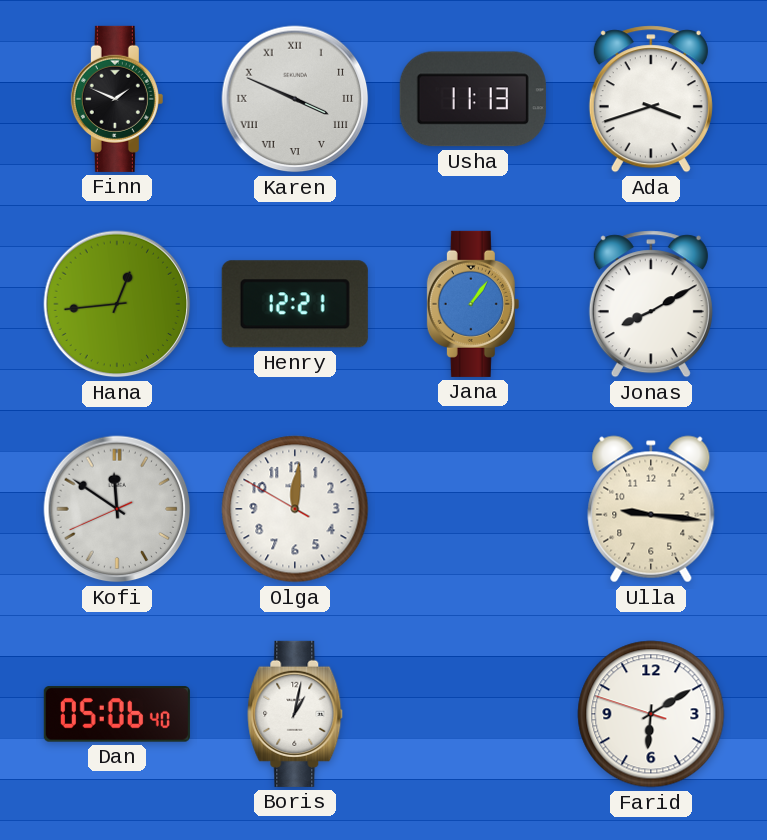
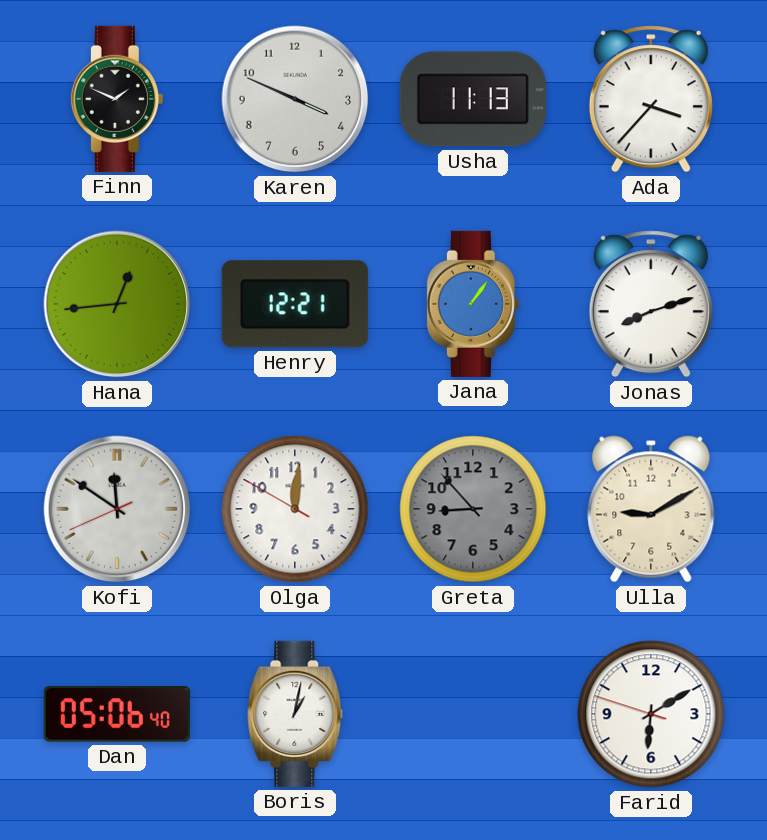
Karen numerals: Roman -> Arabic
Ada: 3:42 -> 3:37
Jonas: 8:10 -> 8:12
Greta: none -> 8:53
Ulla: 9:16 -> 9:10
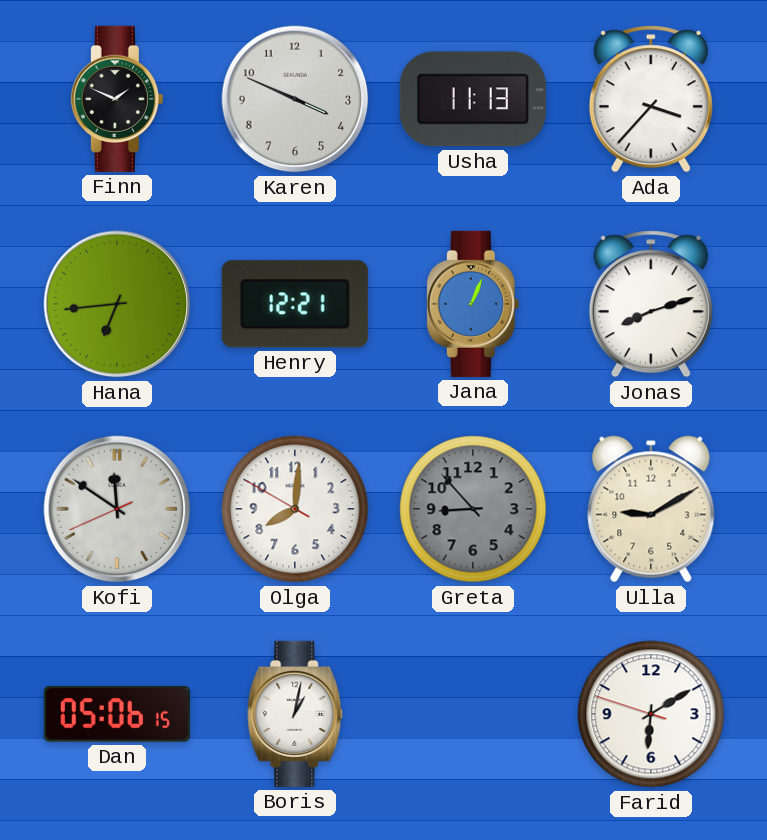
Hana: 12:44 -> 6:44
Jana: 1:06 -> 1:04
Olga: 12:00 -> 8:00
Dan: 05:06:40 -> 05:06:15
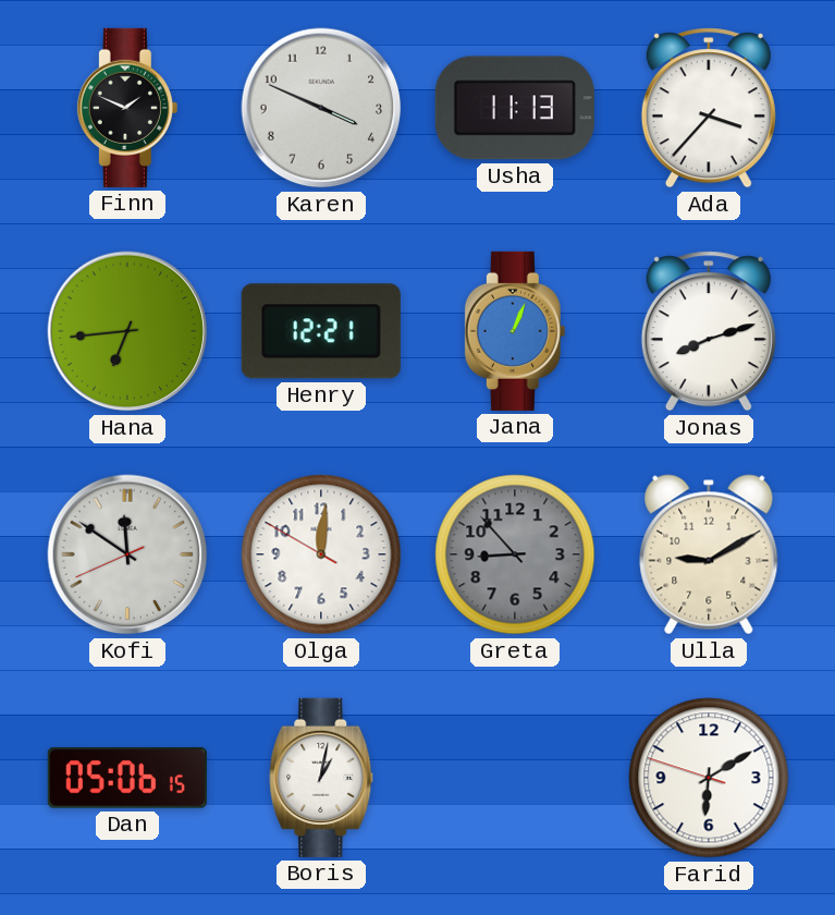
Olga: 8:00 -> 12:00
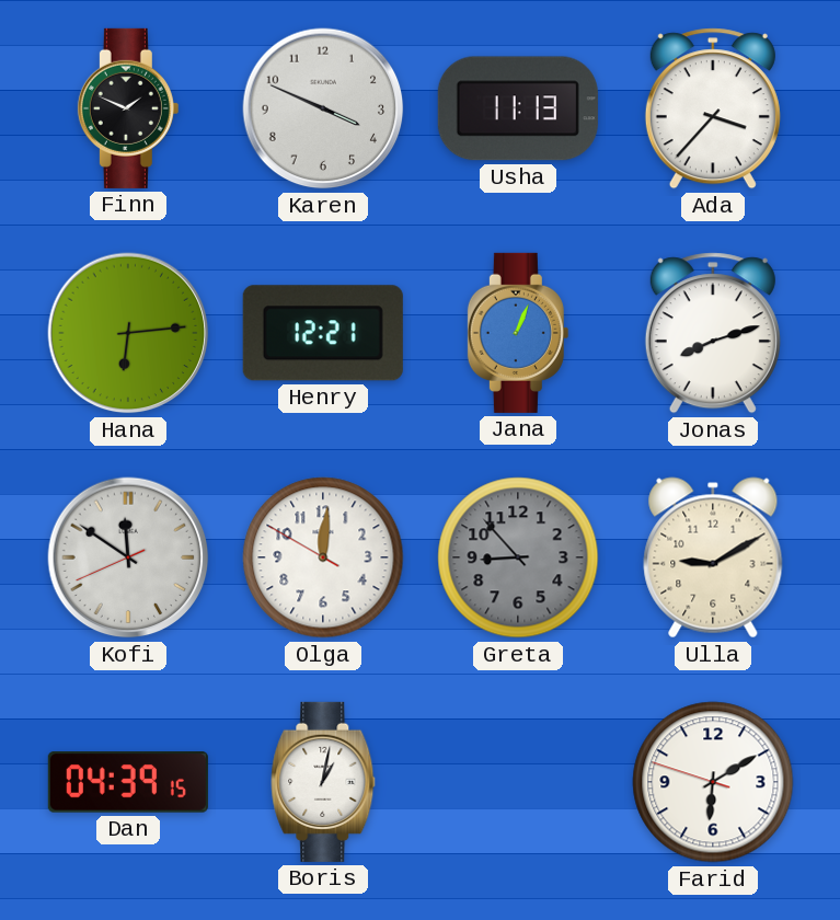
Hana: 6:44 -> 6:14
Dan: 05:06 -> 04:39
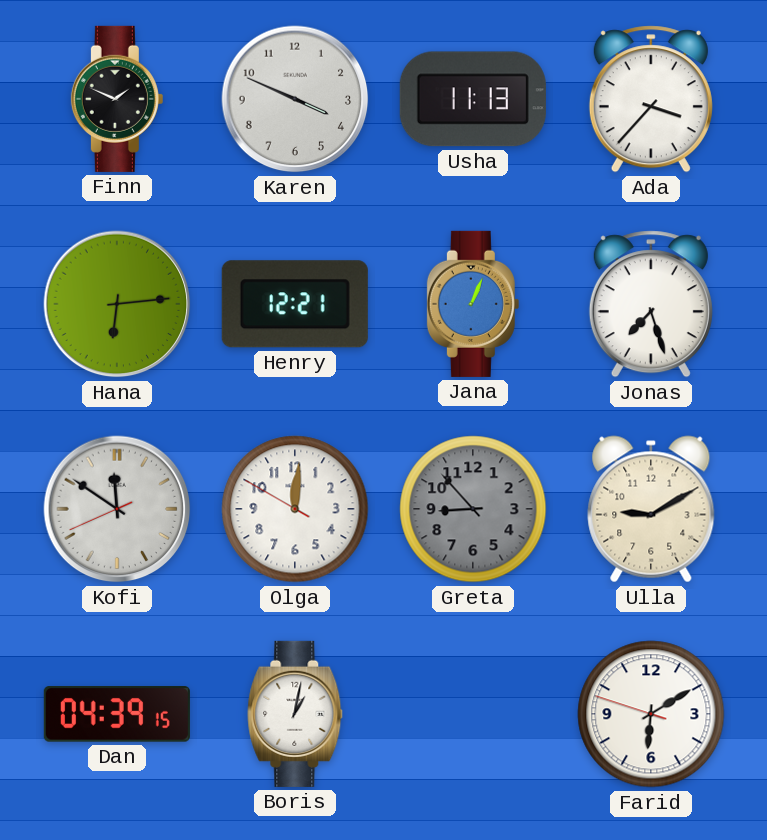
Jonas: 8:12 -> 7:27
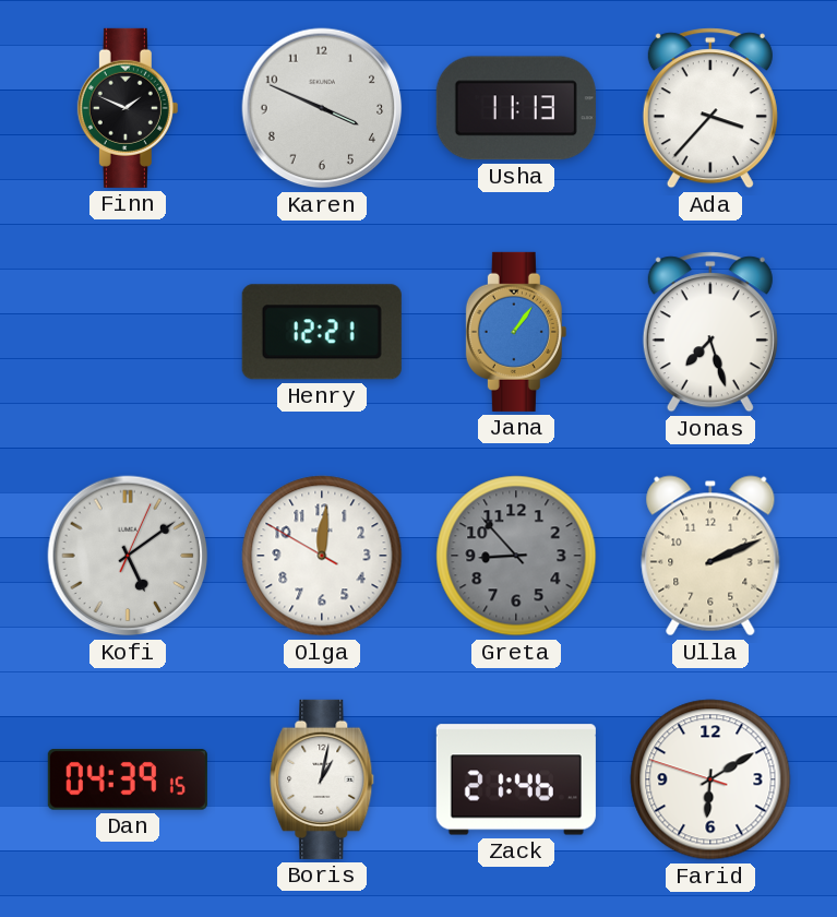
Hana: 6:14 -> none
Jana: 1:04 -> 1:06
Kofi: 11:50 -> 5:09
Ulla: 9:10 -> 2:11
Zack: none -> 21:46
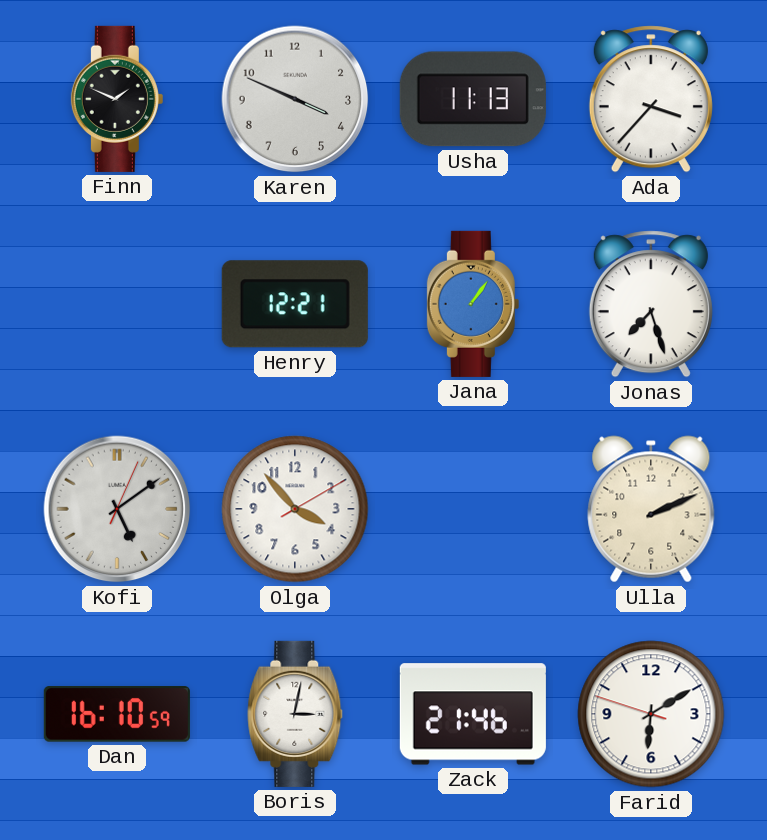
Olga: 12:00 -> 3:53
Greta: 8:53 -> none
Dan: 04:39 -> 16:10
Boris: 1:02 -> 3:02
